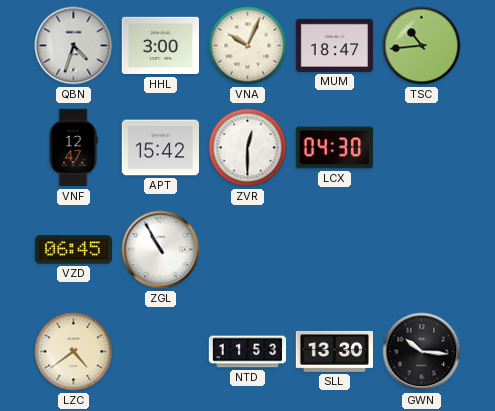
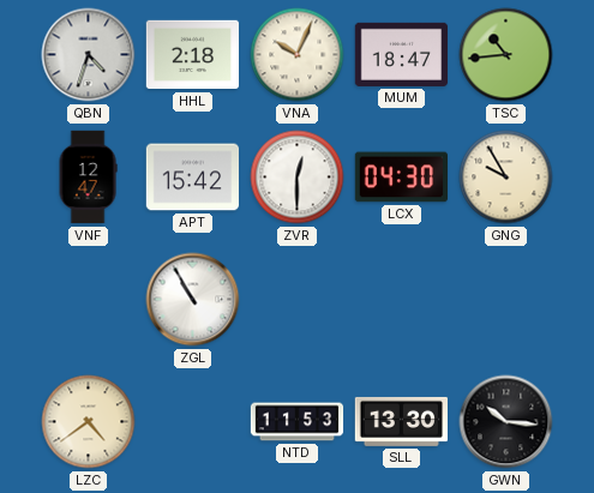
HHL: 3:00 -> 2:18
GNG: none -> 9:55
VZD: 06:45 -> none
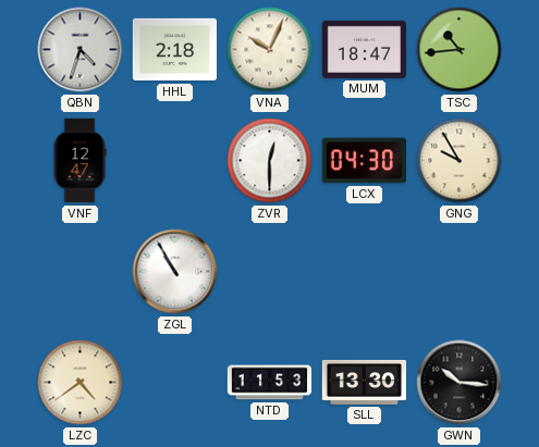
APT: 15:42 -> none
